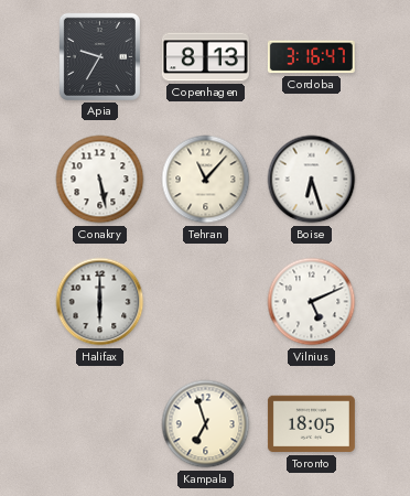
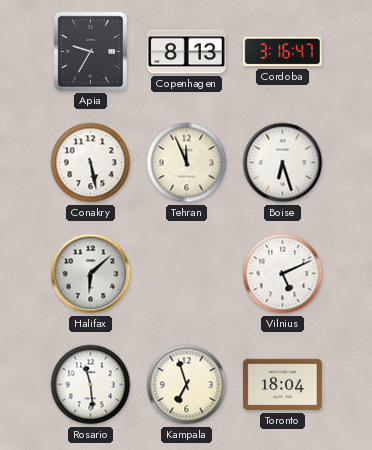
Tehran: 11:07 -> 11:56
Halifax: 6:00 -> 6:08
Rosario: none -> 11:29
Toronto: 18:05 -> 18:04
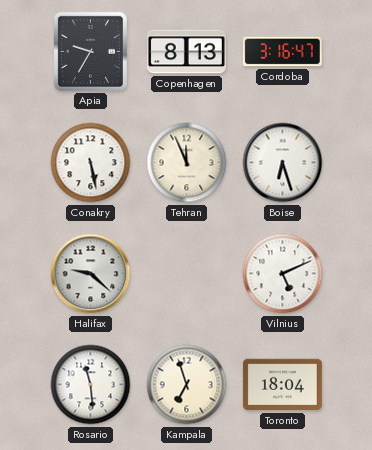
Halifax: 6:08 -> 9:22
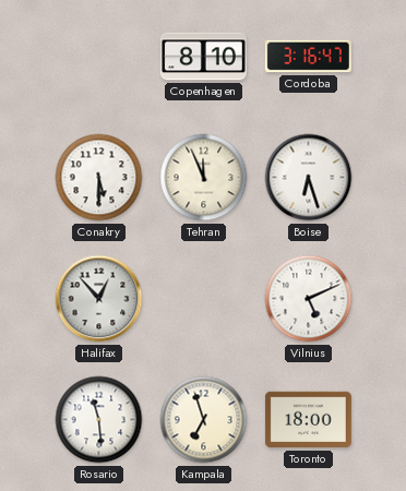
Apia: 9:35 -> none
Copenhagen: 8:13 -> 8:10
Conakry: 5:28 -> 5:30
Halifax: 9:22 -> 12:53
Toronto: 18:04 -> 18:00
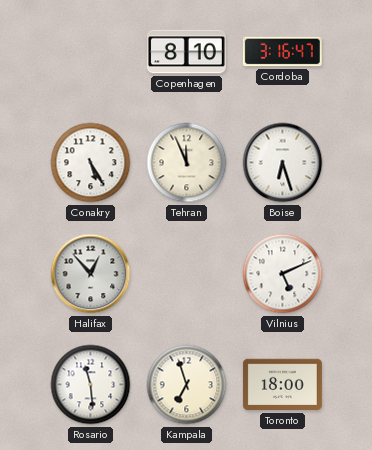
Conakry: 5:30 -> 5:25
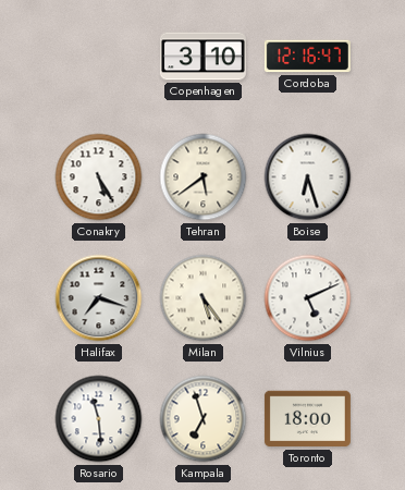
Copenhagen: 8:10 -> 3:10
Cordoba: 3:16 -> 12:16
Tehran: 11:56 -> 5:39
Halifax: 12:53 -> 7:18
Milan: none -> 5:24
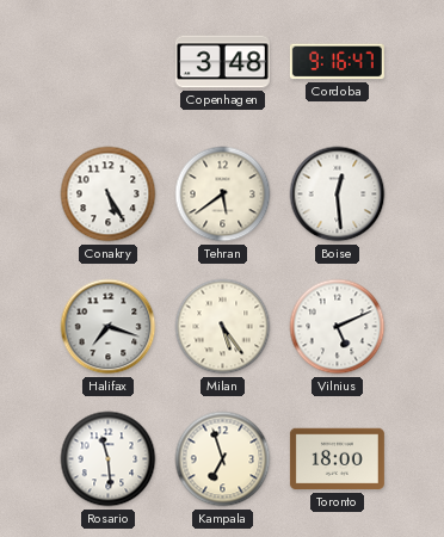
Copenhagen: 3:10 -> 3:48
Cordoba: 12:16 -> 9:16
Boise: 6:27 -> 12:29
